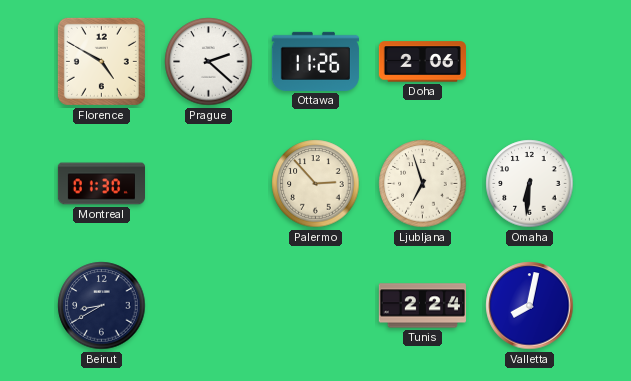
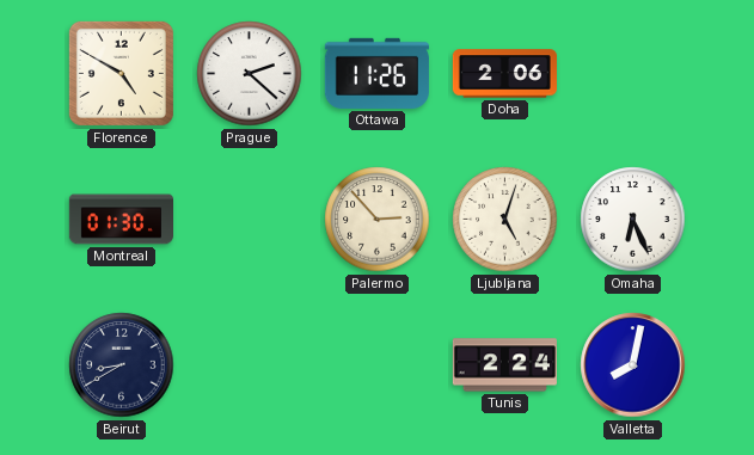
Ljubljana: 6:57 -> 5:03
Omaha: 6:31 -> 6:26
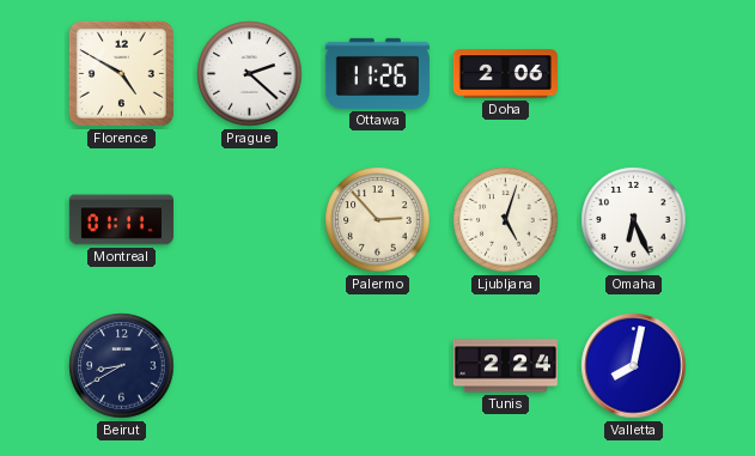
Montreal: 01:30 -> 01:11
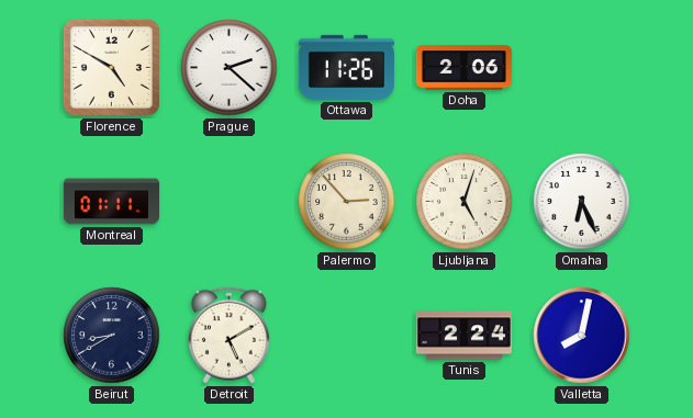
Detroit: none -> 5:10
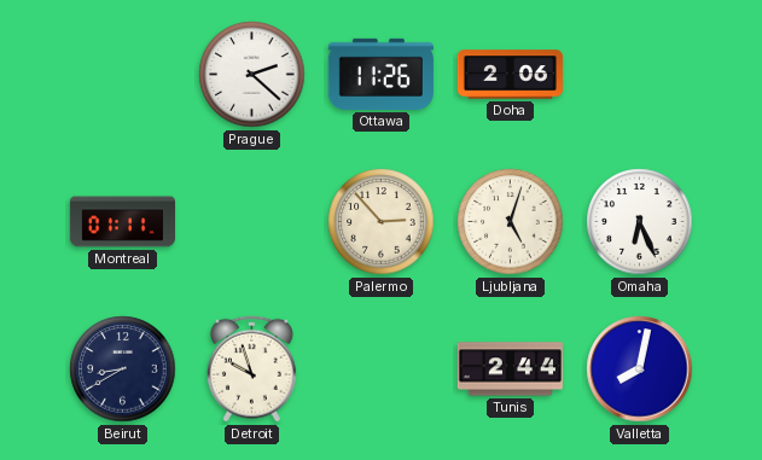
Florence: 4:50 -> none
Detroit: 5:10 -> 9:57
Tunis: 2:24 -> 2:44
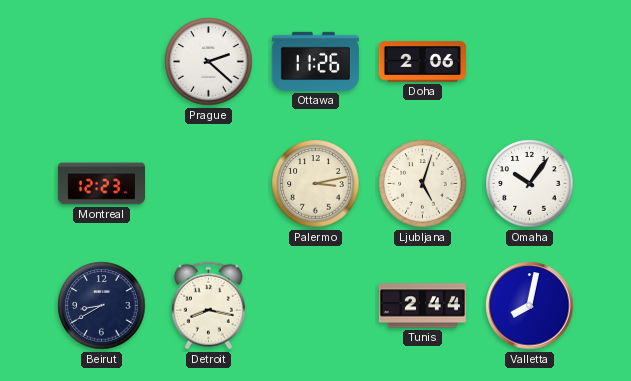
Montreal: 01:11 -> 12:23
Palermo: 2:53 -> 3:13
Omaha: 6:26 -> 10:06
Detroit: 9:57 -> 8:17
